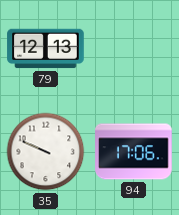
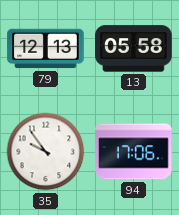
13: none -> 05:58
35: 9:49 -> 9:54
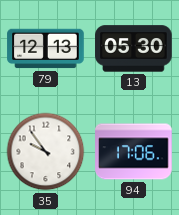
13: 05:58 -> 05:30
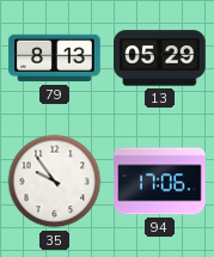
79: 12:13 -> 8:13
13: 05:30 -> 05:29
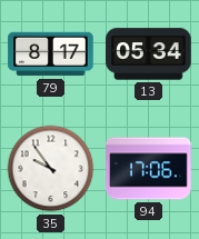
79: 8:13 -> 8:17
13: 05:29 -> 05:34
